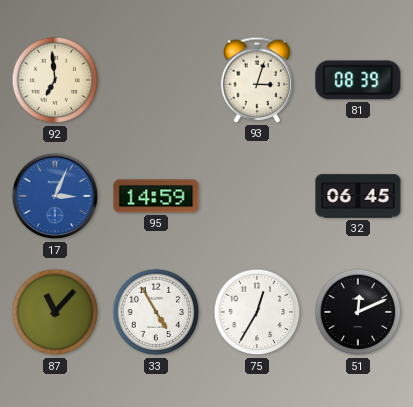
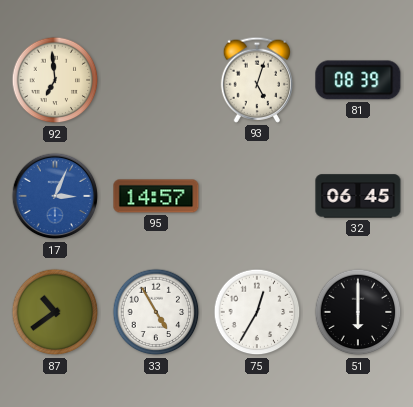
93: 3:03 -> 5:03
95: 14:59 -> 14:57
87: 11:07 -> 10:39
51: 12:11 -> 6:00
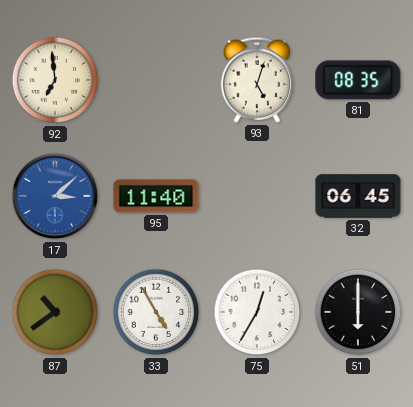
81: 08:39 -> 08:35
17: 3:04 -> 3:08
95: 14:57 -> 11:40
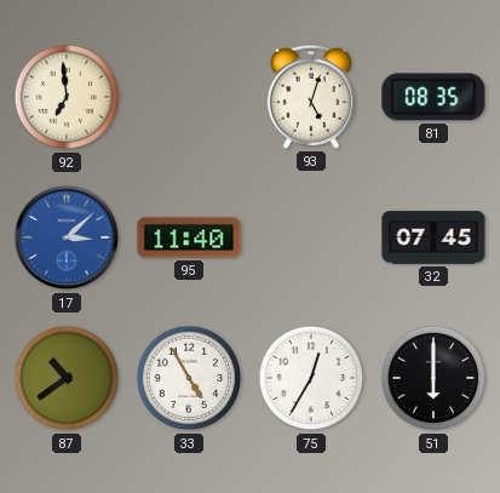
32: 06:45 -> 07:45
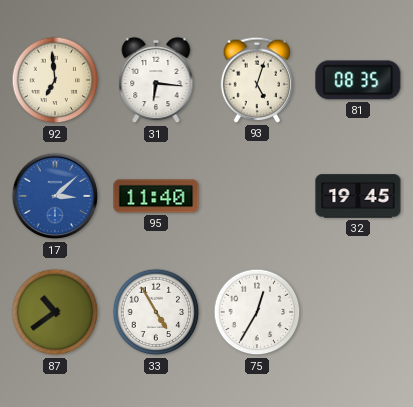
31: none -> 6:16
32: 07:45 -> 19:45
51: 6:00 -> none
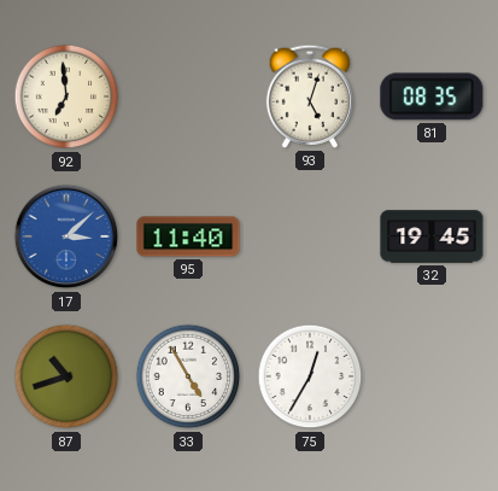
31: 6:16 -> none
87: 10:39 -> 10:42
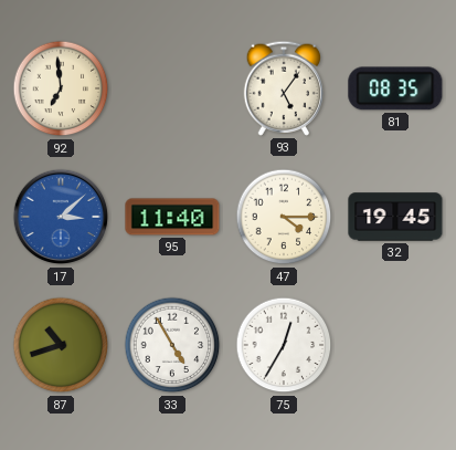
93: 5:03 -> 5:06
47: none -> 4:15
